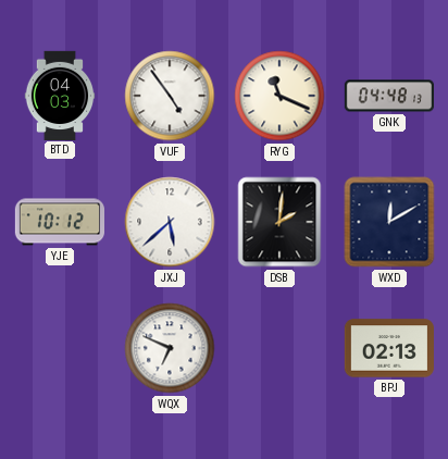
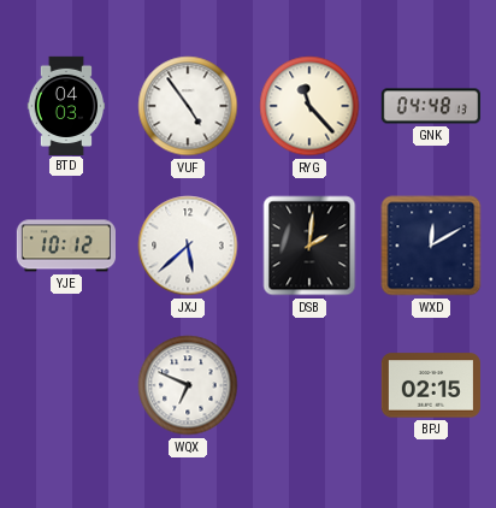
RYG: 11:19 -> 11:23
BPJ: 02:13 -> 02:15
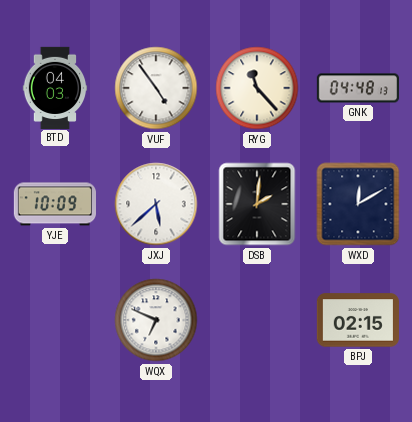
YJE: 10:12 -> 10:09
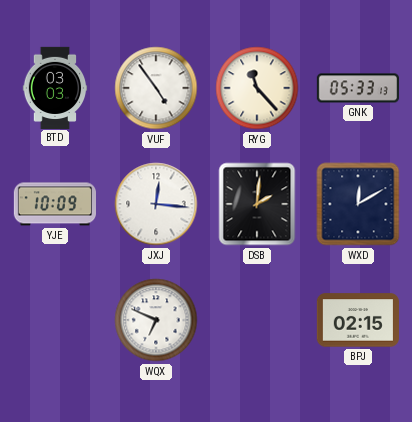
BTD: 04:03 -> 03:03
GNK: 04:48 -> 05:33
JXJ: 5:38 -> 12:16
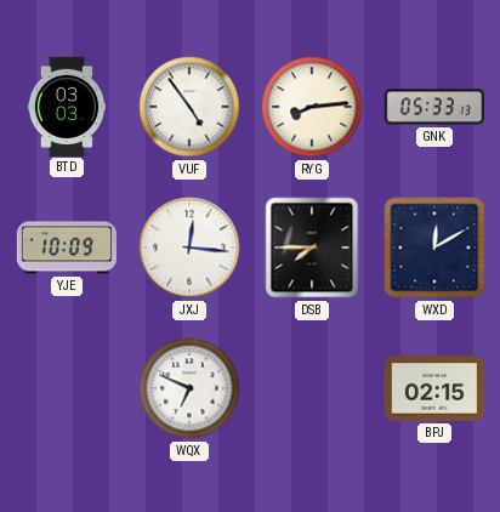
RYG: 11:23 -> 8:14
DSB: 2:01 -> 7:45
